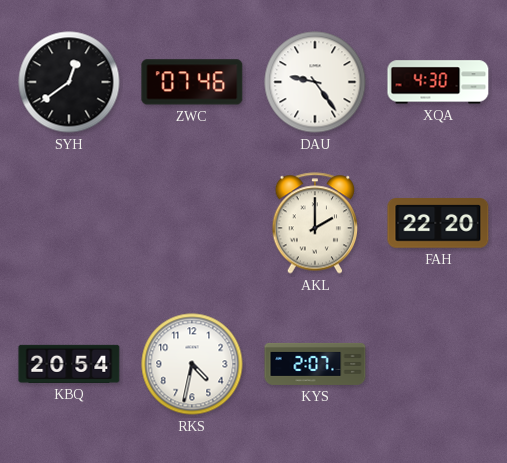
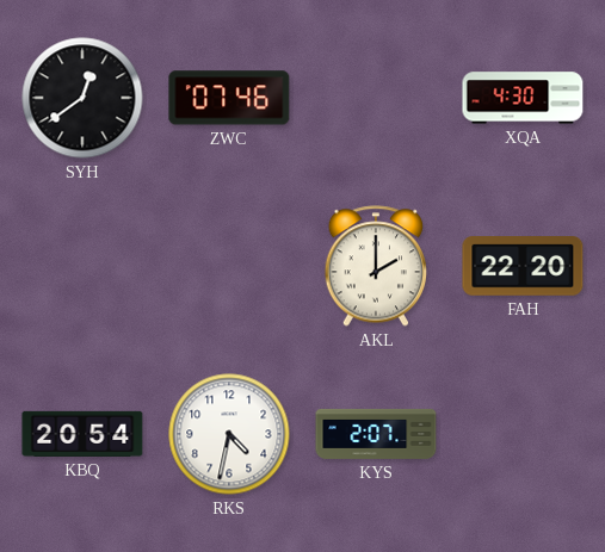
DAU: 9:24 -> none
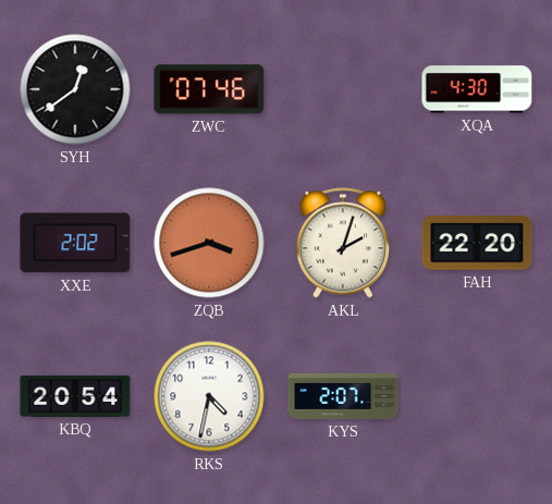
XXE: none -> 2:02
ZQB: none -> 3:42
AKL: 2:00 -> 2:03
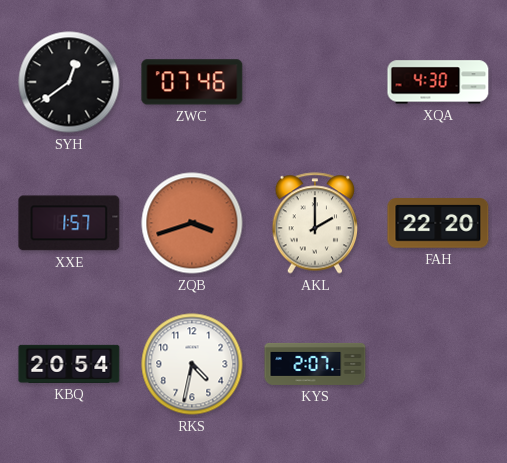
XXE: 2:02 -> 1:57
AKL: 2:03 -> 2:00
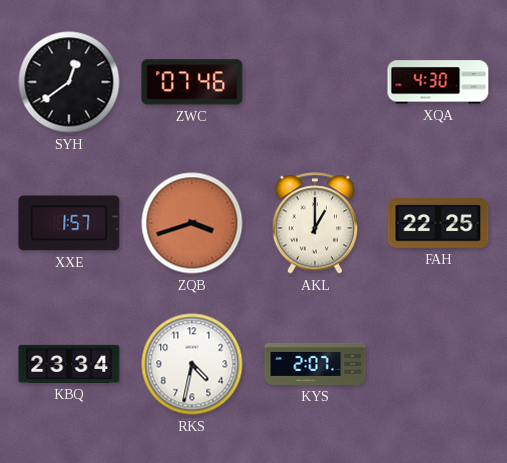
AKL: 2:00 -> 1:00
FAH: 22:20 -> 22:25
KBQ: 20:54 -> 23:34
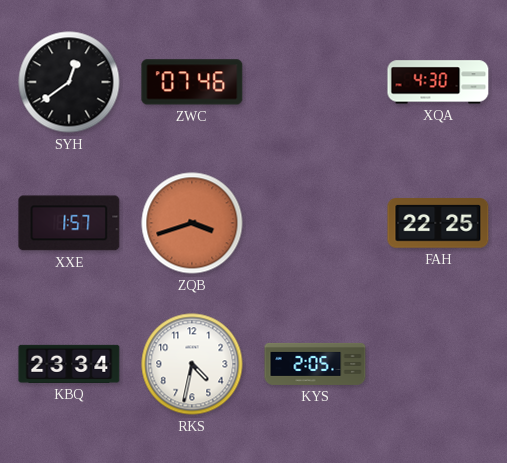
AKL: 1:00 -> none
KYS: 2:07 -> 2:05
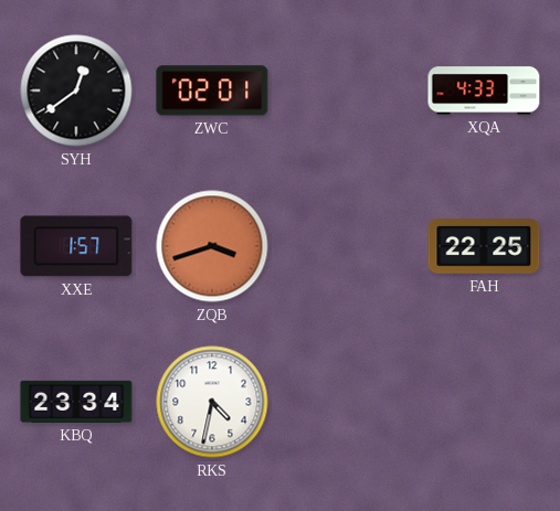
ZWC: 07:46 -> 02:01
XQA: 4:30 -> 4:33
KYS: 2:05 -> none
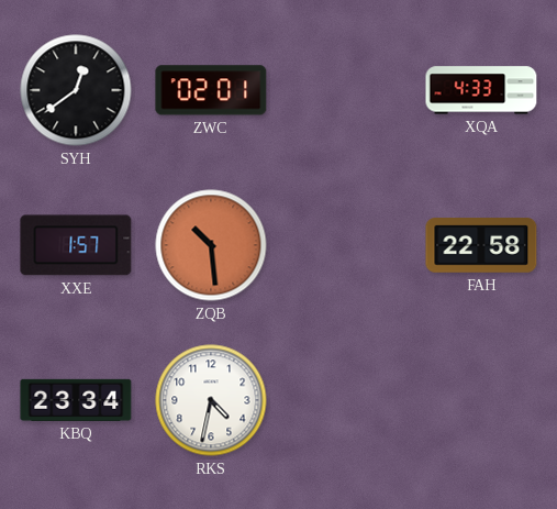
ZQB: 3:42 -> 10:29
FAH: 22:25 -> 22:58
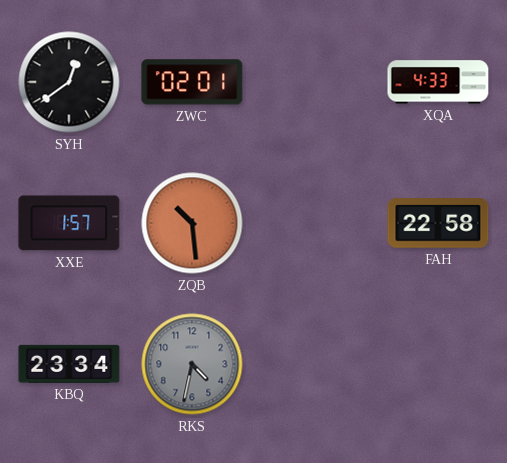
RKS dial: white -> grey
